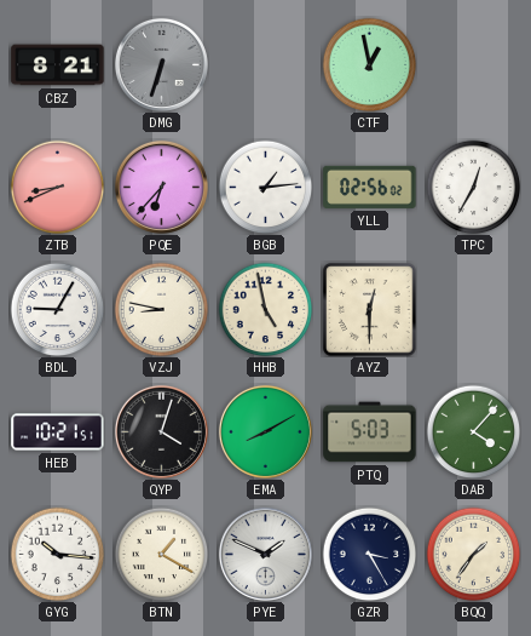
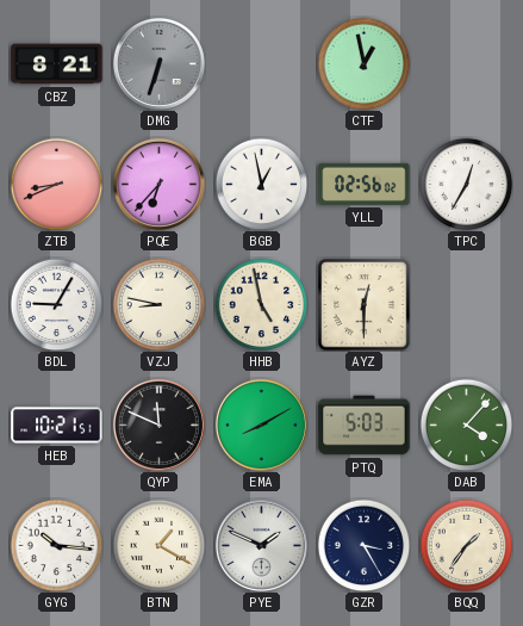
BGB: 1:14 -> 12:58
QYP: 4:03 -> 11:49
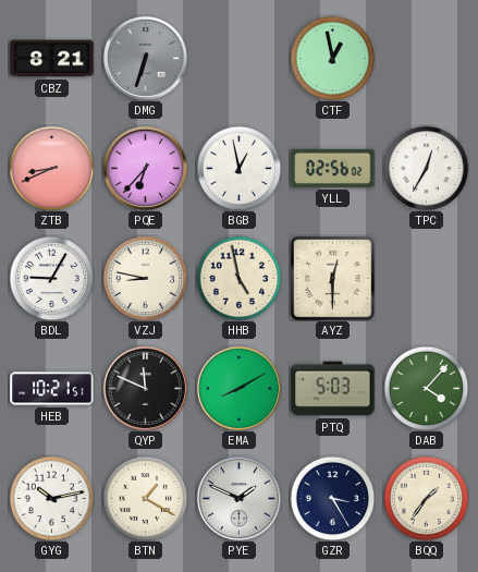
GYG: 10:16 -> 10:13
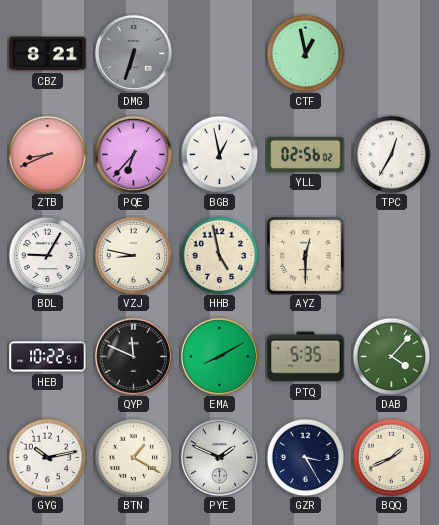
HEB: 10:21 -> 10:22
PTQ: 5:03 -> 5:35
BQQ: 1:36 -> 1:41
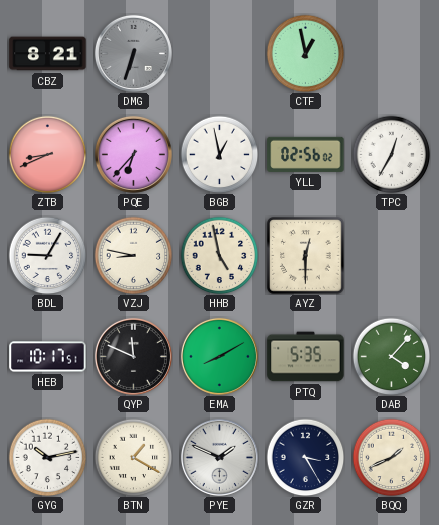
HEB: 10:22 -> 10:17
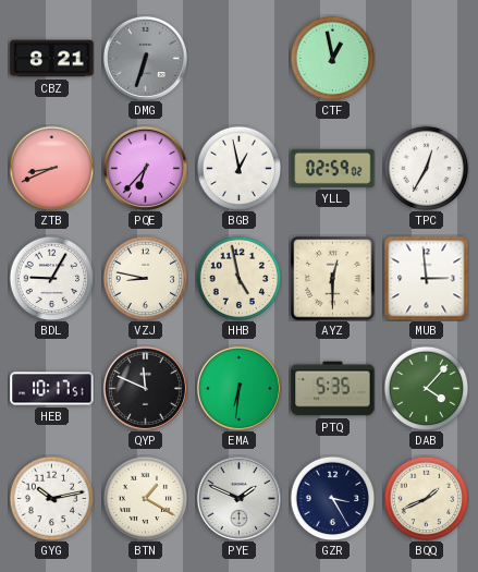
YLL: 02:56 -> 02:59
MUB: none -> 2:59
EMA: 8:10 -> 6:31
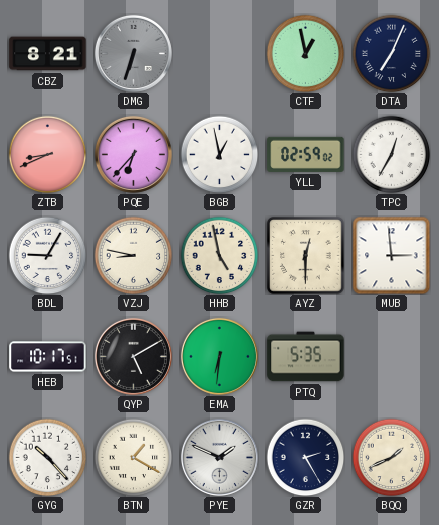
DTA: none -> 7:04
QYP: 11:49 -> 5:10
DAB: 4:07 -> none
GYG: 10:13 -> 10:23
GZR: 3:25 -> 2:25
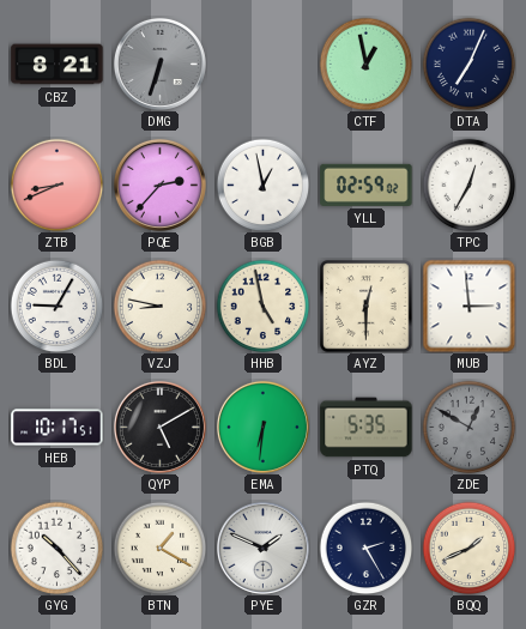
PQE: 6:37 -> 2:37
ZDE: none -> 12:50
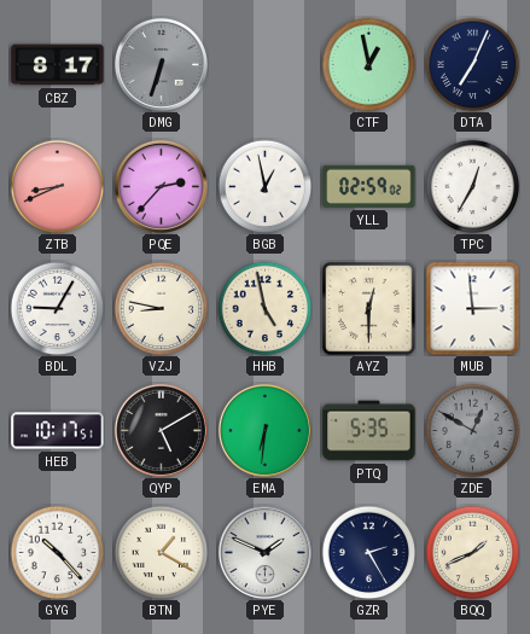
CBZ: 8:21 -> 8:17
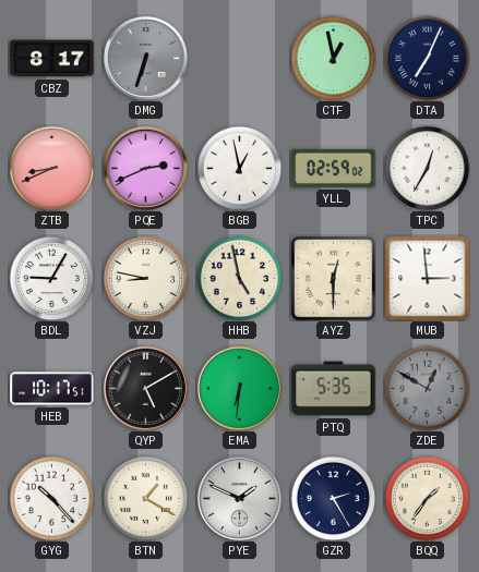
PQE: 2:37 -> 2:41
BQQ: 1:41 -> 1:36
